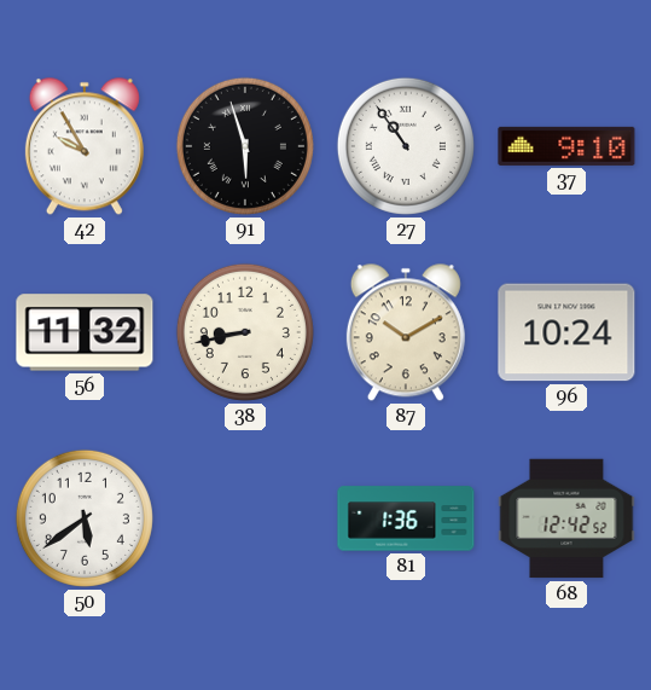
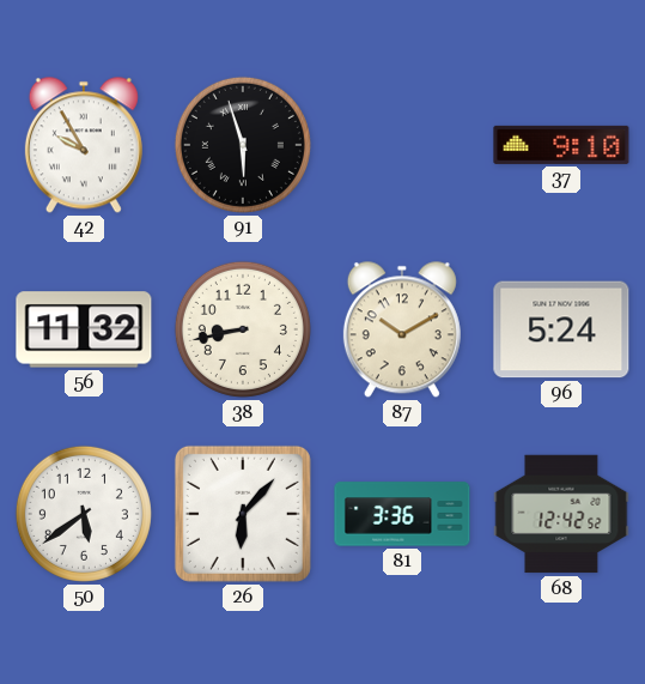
27: 10:54 -> none
96: 10:24 -> 5:24
26: none -> 6:07
81: 1:36 -> 3:36
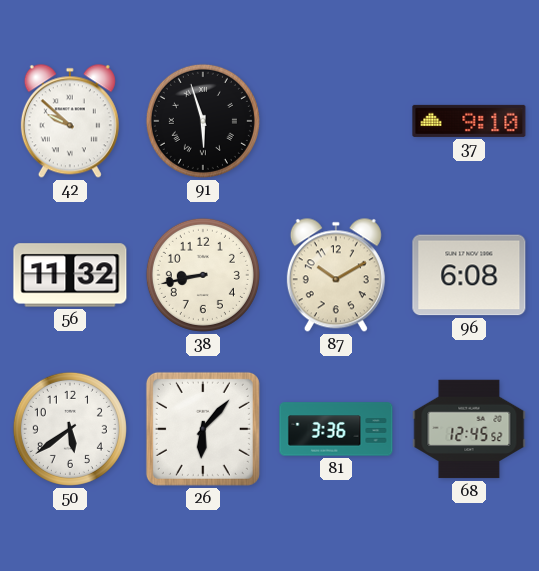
42: 9:55 -> 9:52
96: 5:24 -> 6:08
68: 12:42 -> 12:45
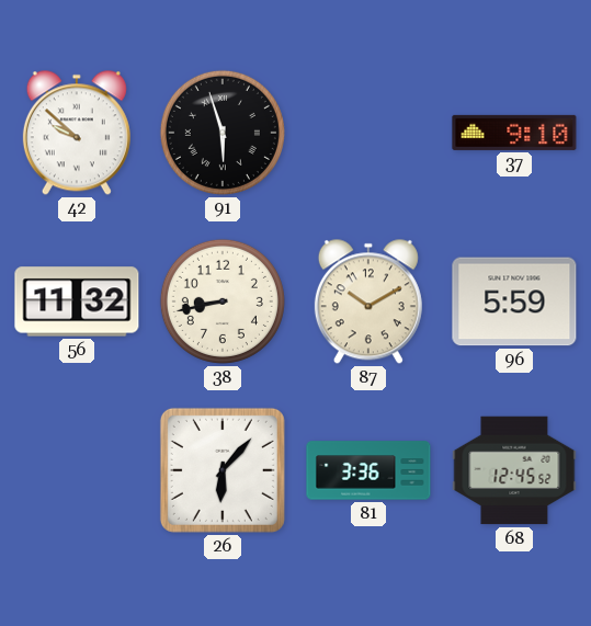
96: 6:08 -> 5:59
50: 5:39 -> none
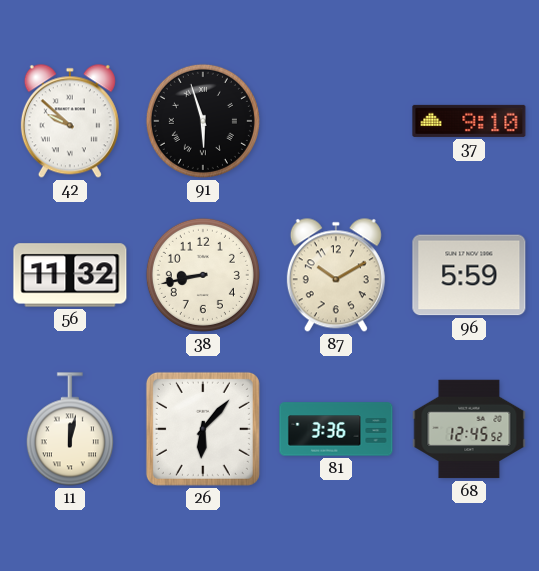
11: none -> 12:02
